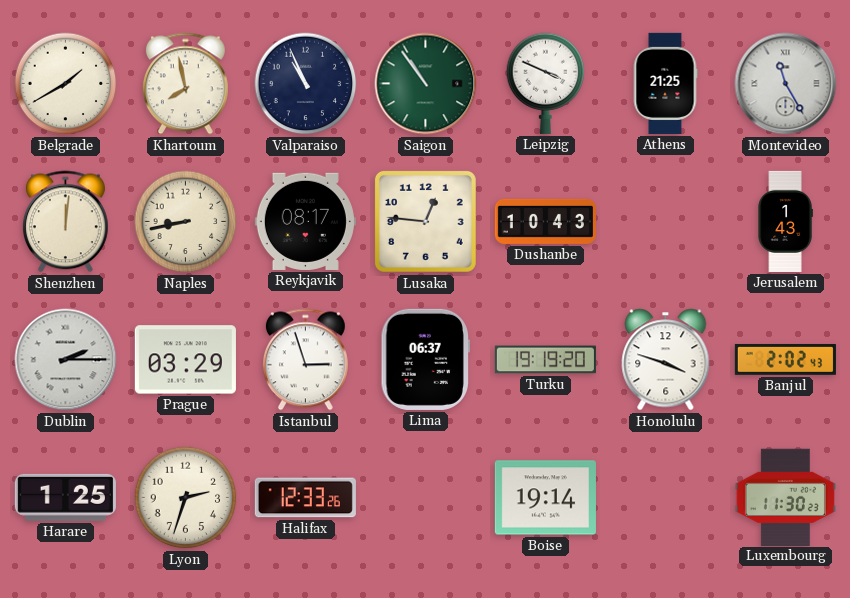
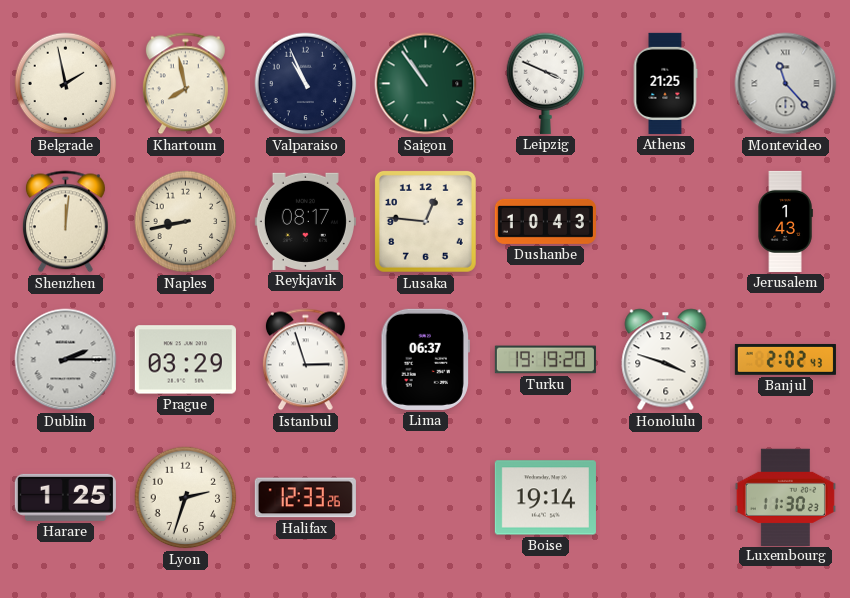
Belgrade: 1:40 -> 1:58
Montevideo: 11:25 -> 11:23
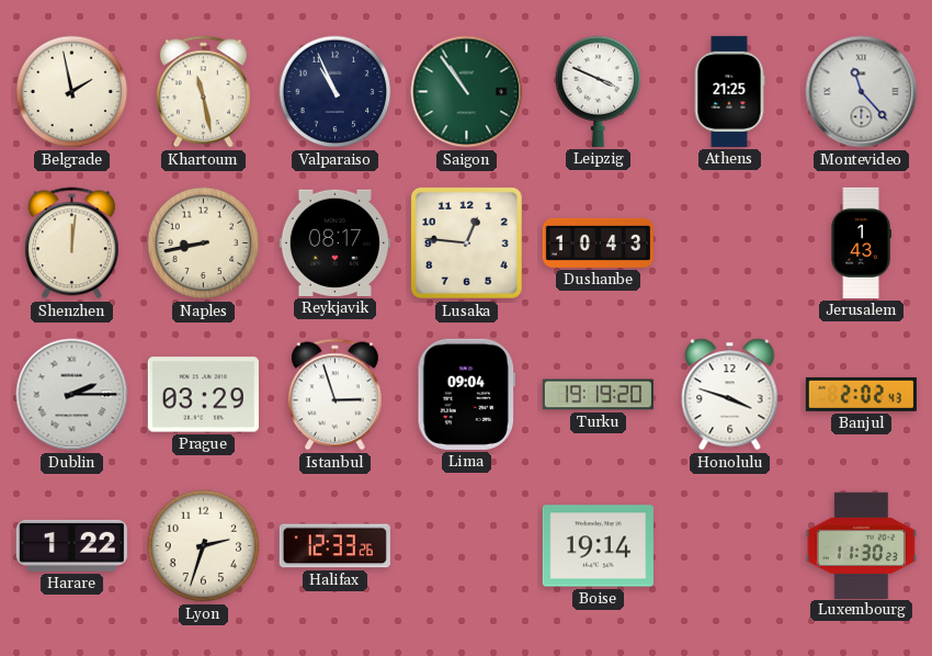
Khartoum: 7:58 -> 11:28
Lima: 06:37 -> 09:04
Harare: 1:25 -> 1:22
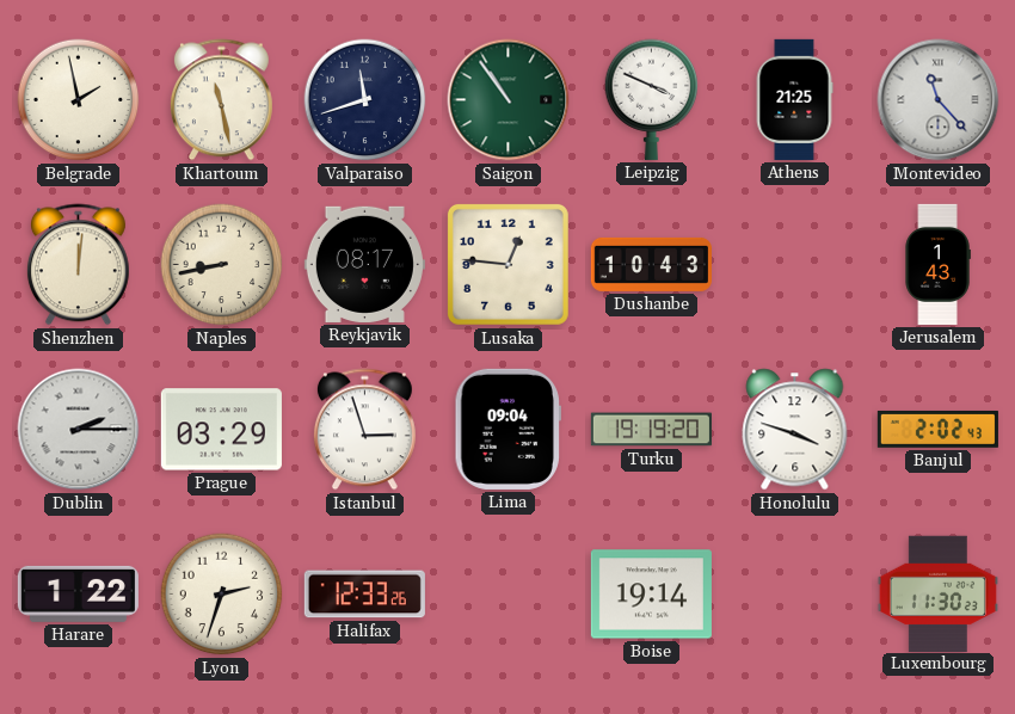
Valparaiso: 10:56 -> 11:42
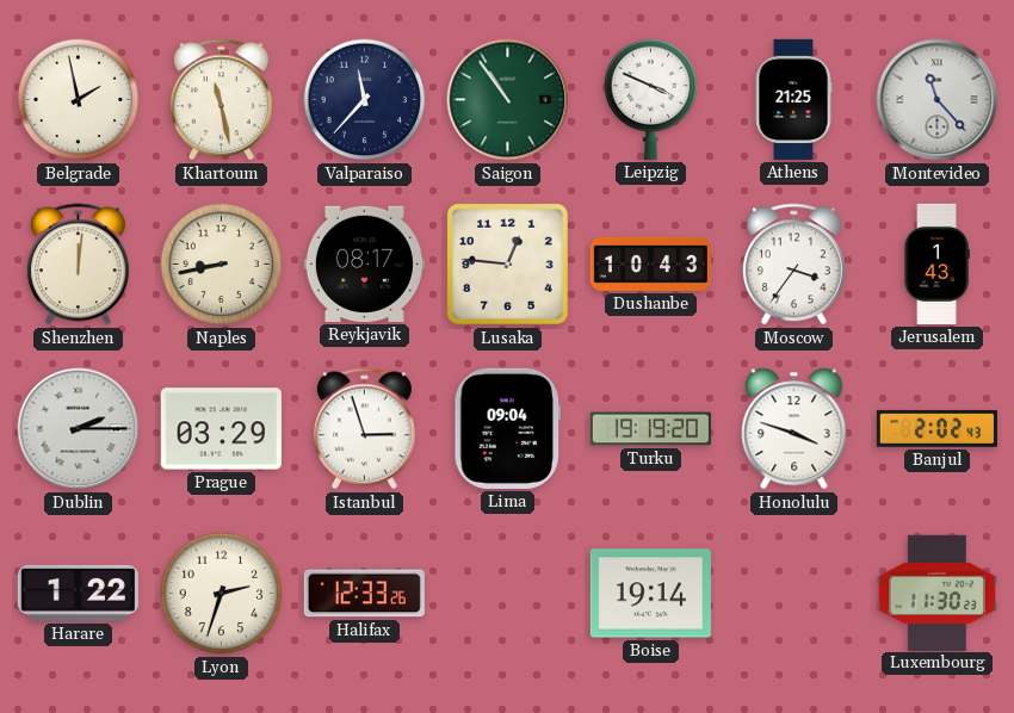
Valparaiso: 11:42 -> 11:37
Moscow: none -> 3:36
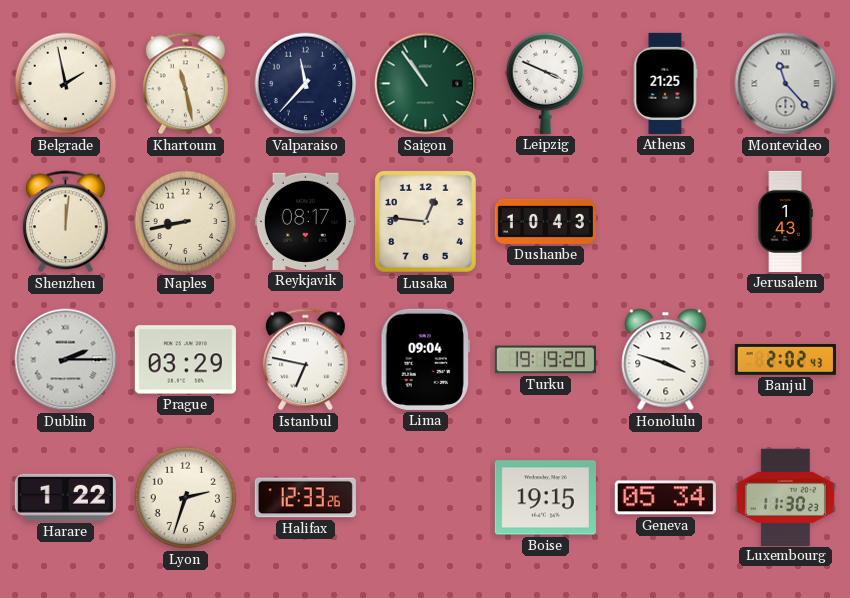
Moscow: 3:36 -> none
Istanbul: 2:57 -> 6:47
Boise: 19:14 -> 19:15
Geneva: none -> 05:34
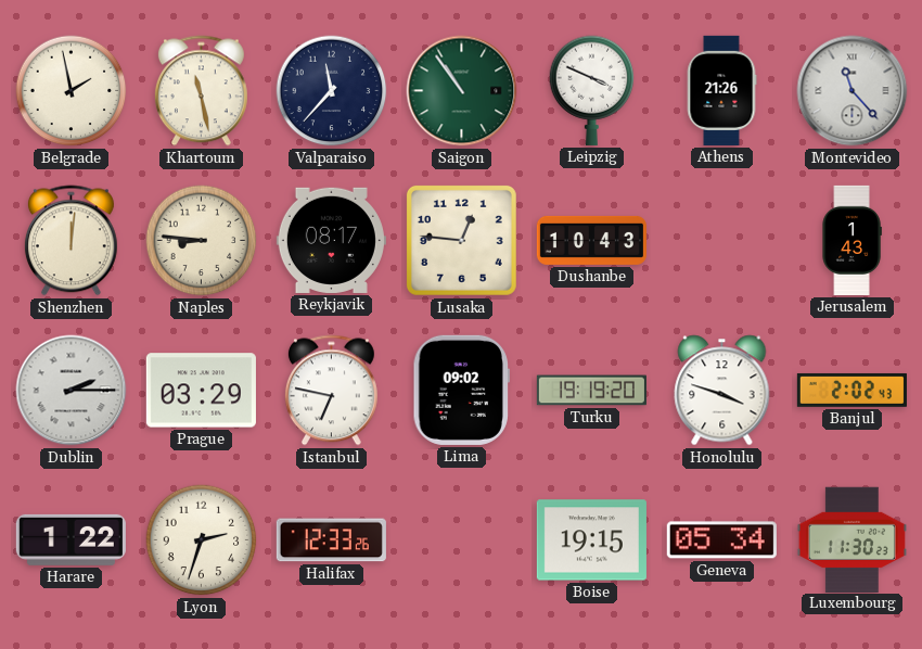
Athens: 21:25 -> 21:26
Naples: 8:43 -> 8:46
Lima: 09:04 -> 09:02
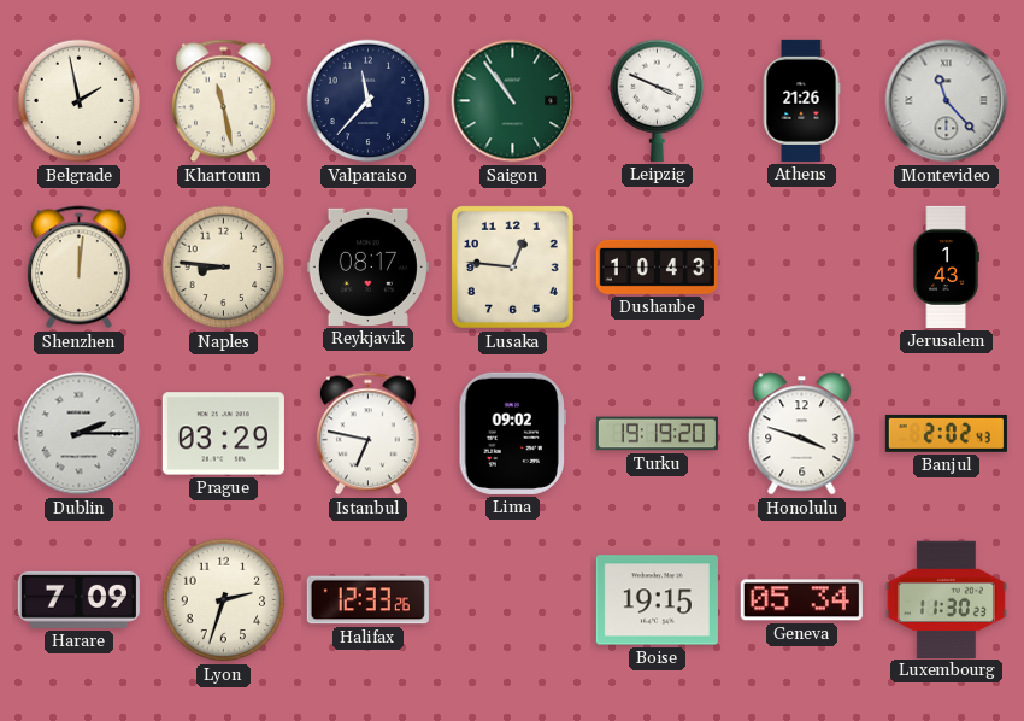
Harare: 1:22 -> 7:09
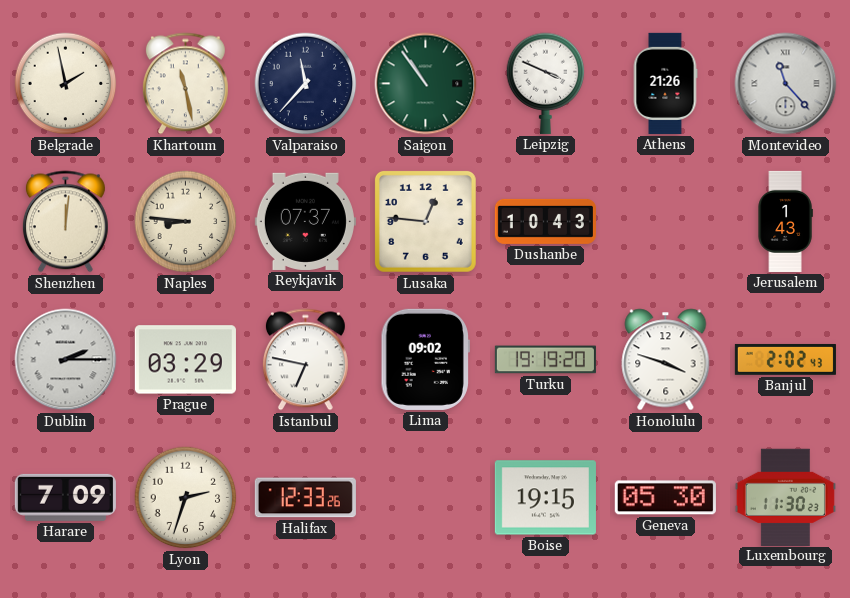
Reykjavik: 08:17 -> 07:37
Geneva: 05:34 -> 05:30
